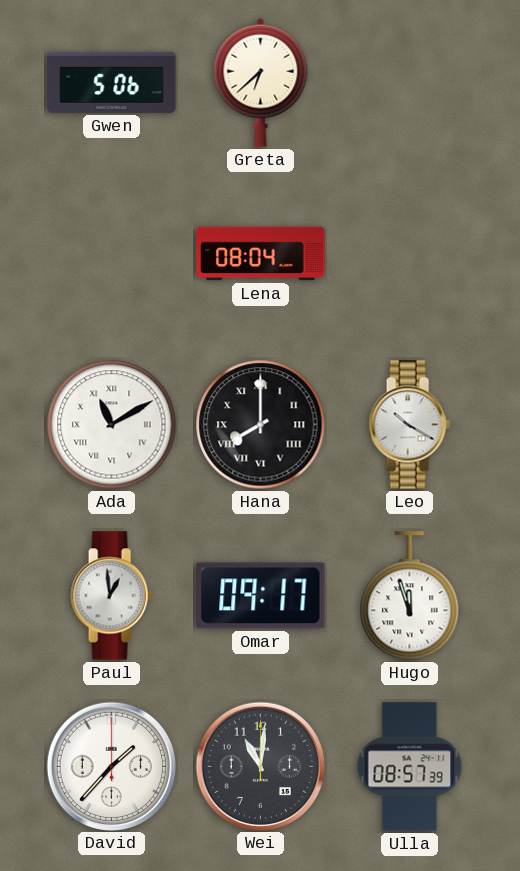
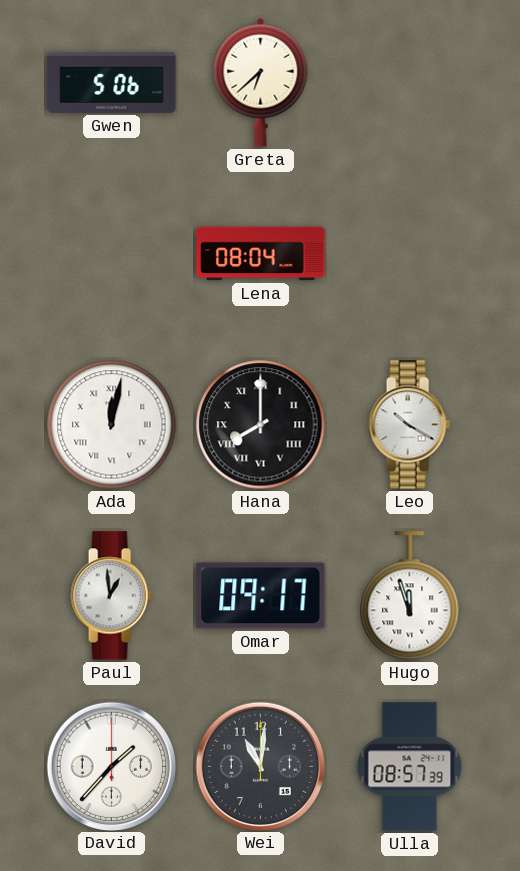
Ada: 11:10 -> 12:02
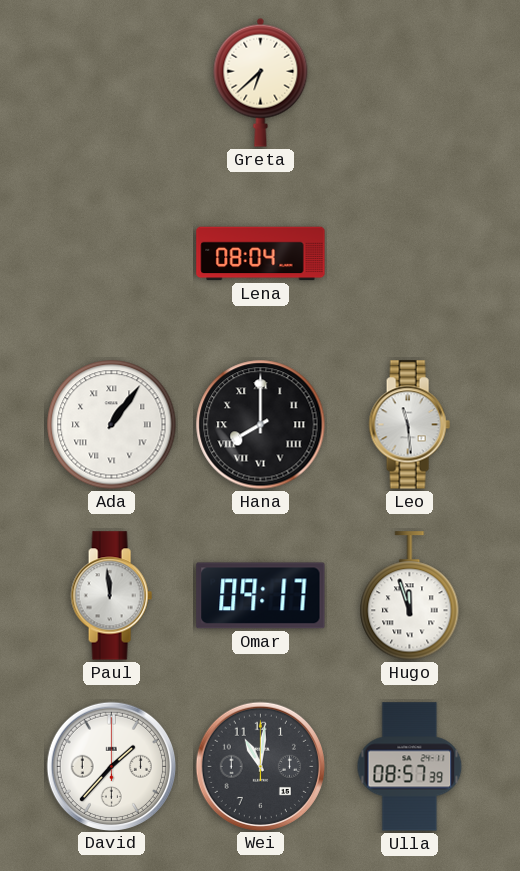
Gwen: 5:06 -> none
Ada: 12:02 -> 1:06
Leo: 10:20 -> 11:29
Paul: 12:59 -> 11:59
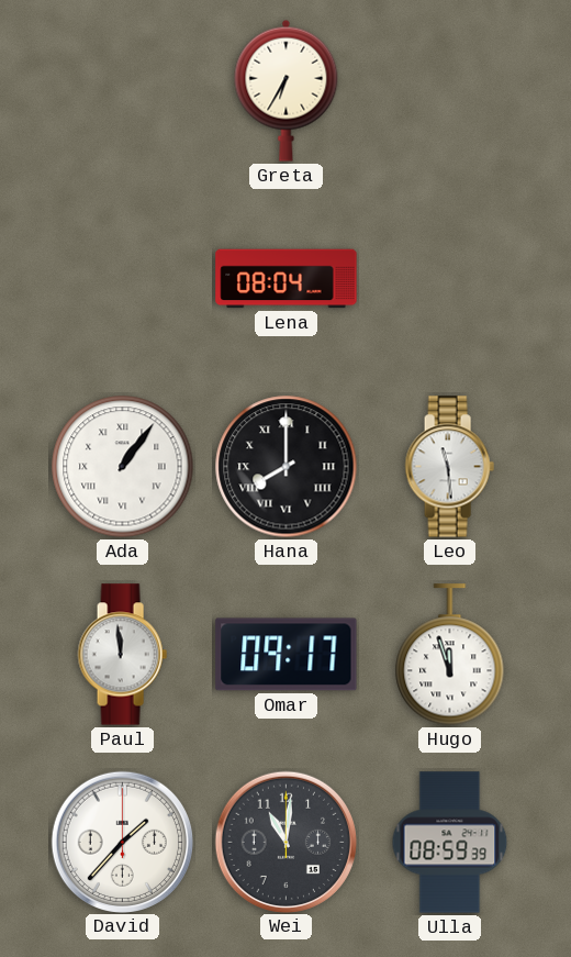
Greta: 6:38 -> 6:35
Ulla: 08:57 -> 08:59
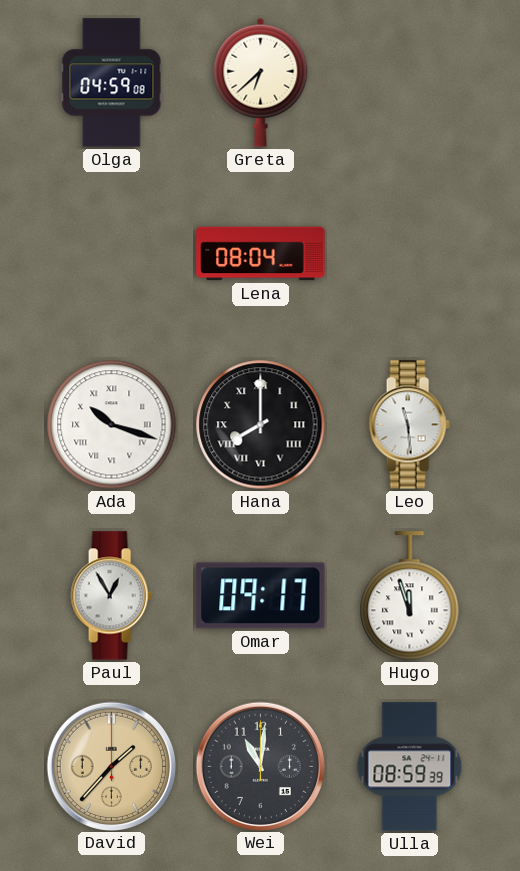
Olga: none -> 04:59
Greta: 6:35 -> 6:38
Ada: 1:06 -> 10:18
Paul: 11:59 -> 12:55
David dial: white -> champagne
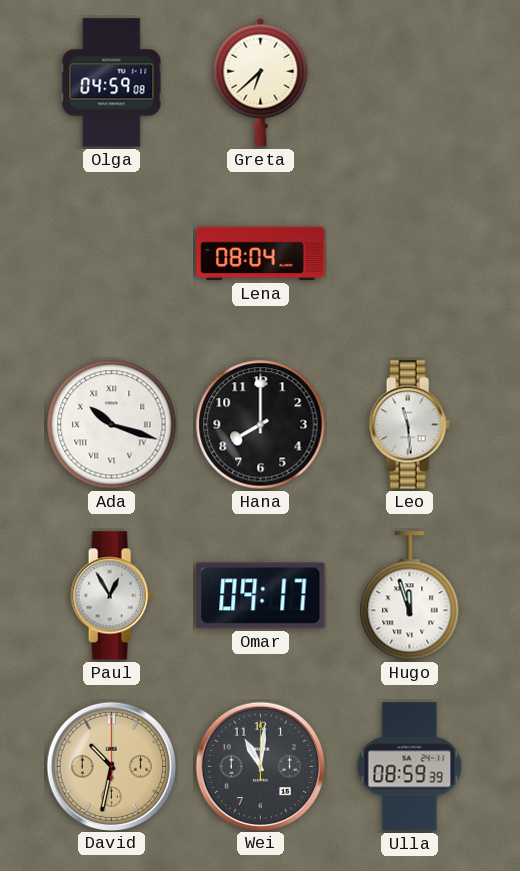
Hana numerals: Roman -> Arabic
David: 1:37 -> 10:32
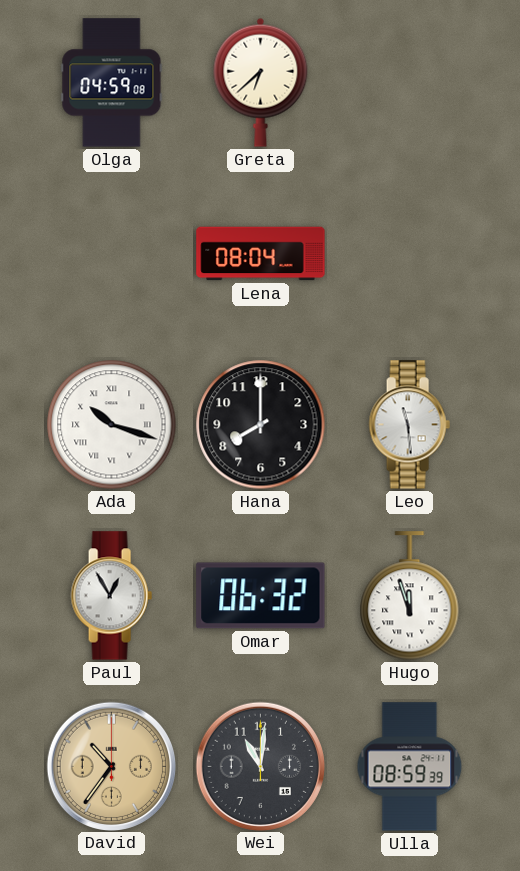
Omar: 09:17 -> 06:32
David: 10:32 -> 10:36
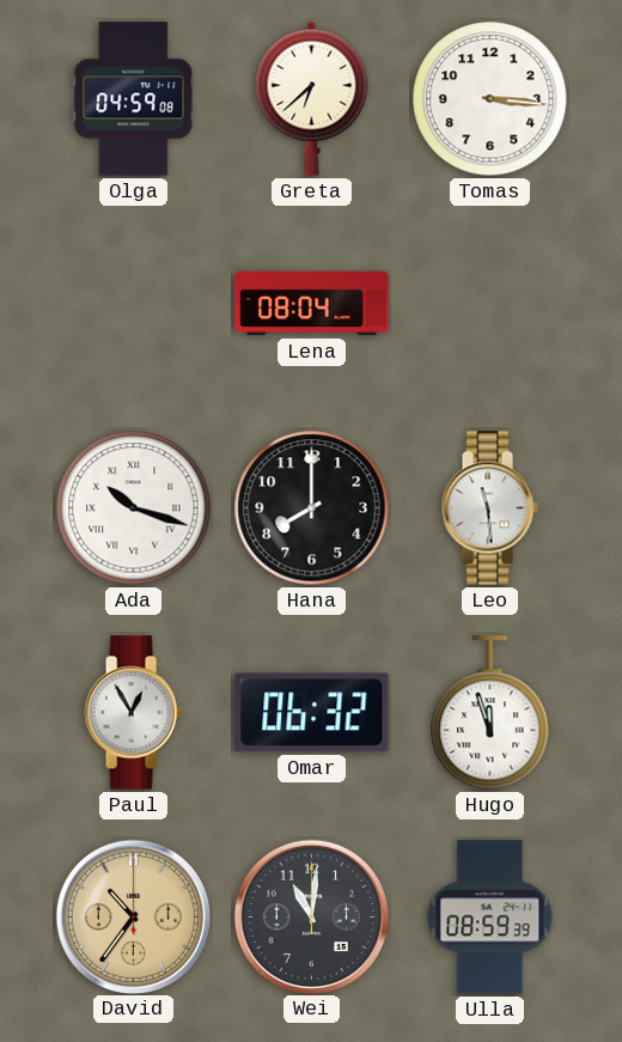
Tomas: none -> 3:16
